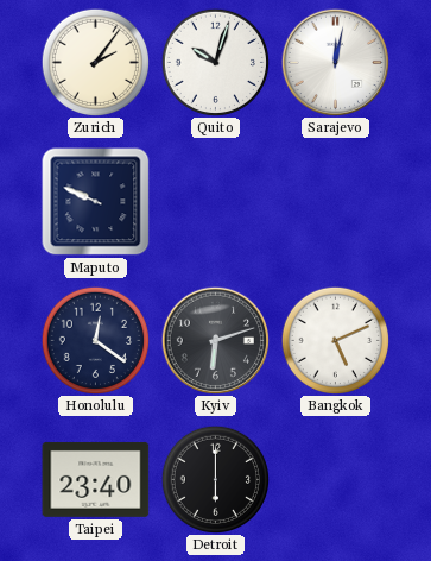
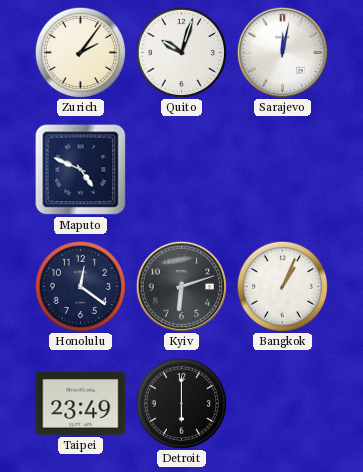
Maputo: 9:49 -> 4:49
Bangkok: 5:11 -> 1:04
Taipei: 23:40 -> 23:49
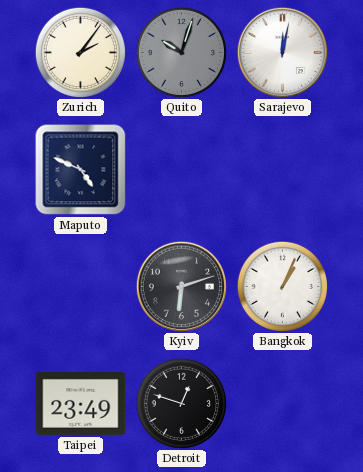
Quito dial: white -> grey
Honolulu: 12:21 -> none
Detroit: 6:00 -> 12:48
